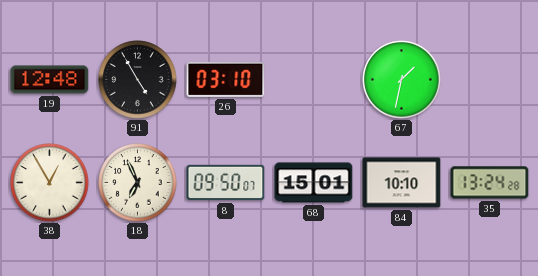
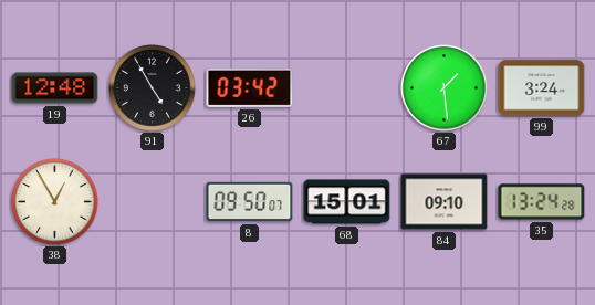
26: 03:10 -> 03:42
67: 1:32 -> 1:29
99: none -> 3:24
18: 6:56 -> none
84: 10:10 -> 09:10
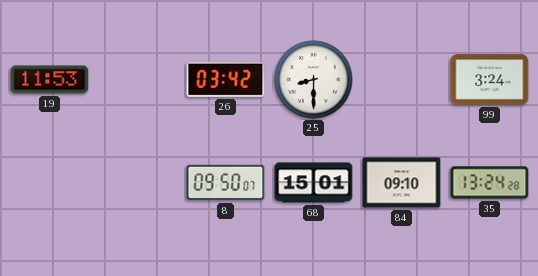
19: 12:48 -> 11:53
91: 4:55 -> none
25: none -> 8:30
67: 1:29 -> none
38: 12:55 -> none
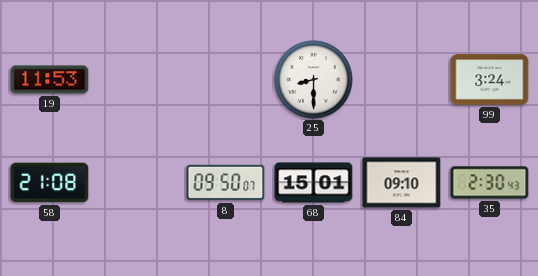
26: 03:42 -> none
58: none -> 21:08
35: 13:24 -> 2:30
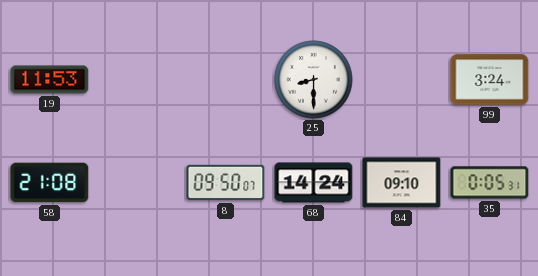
68: 15:01 -> 14:24
35: 2:30 -> 0:05
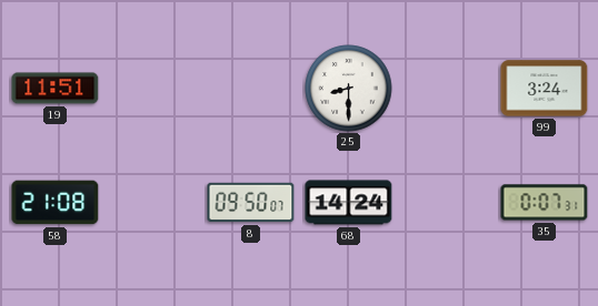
19: 11:53 -> 11:51
84: 09:10 -> none
35: 0:05 -> 0:07
